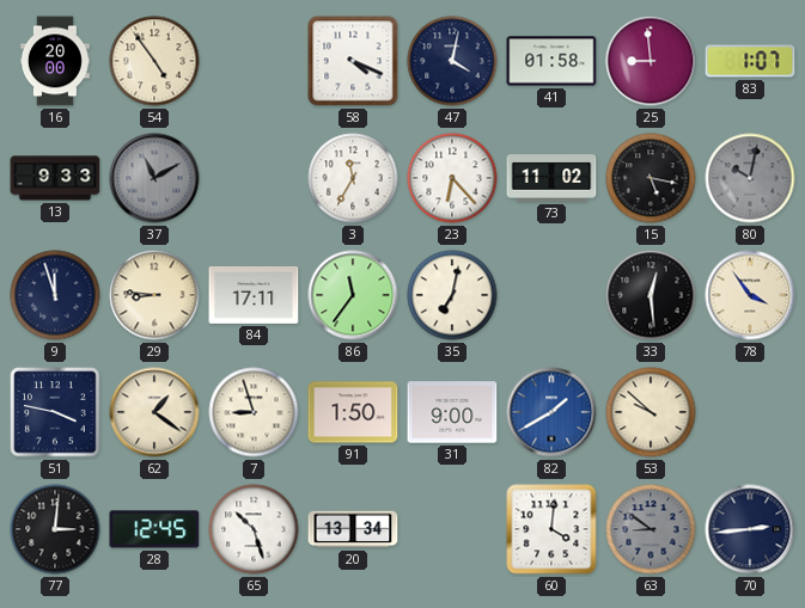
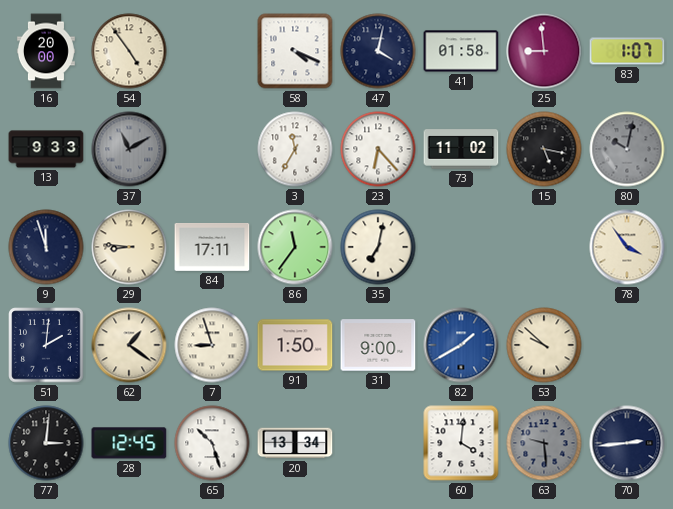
33: 12:29 -> none
51: 3:47 -> 2:01
63: 8:51 -> 9:29
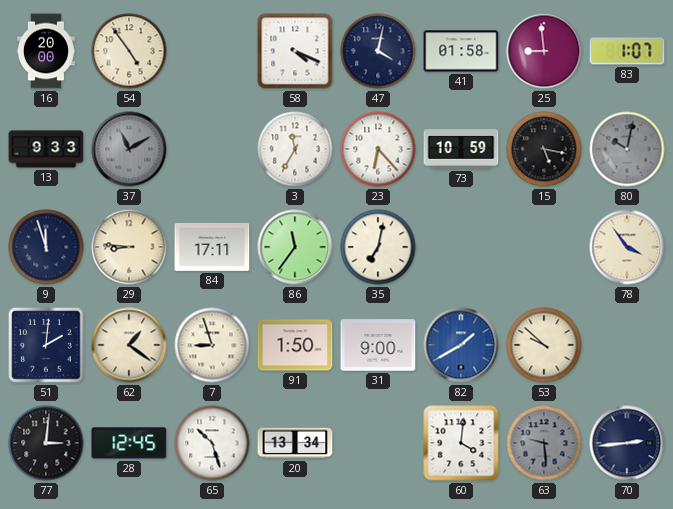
73: 11:02 -> 10:59
